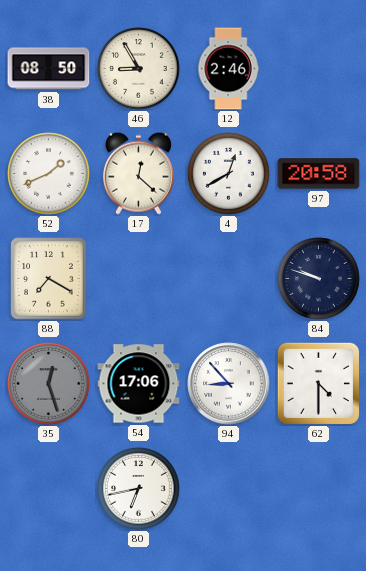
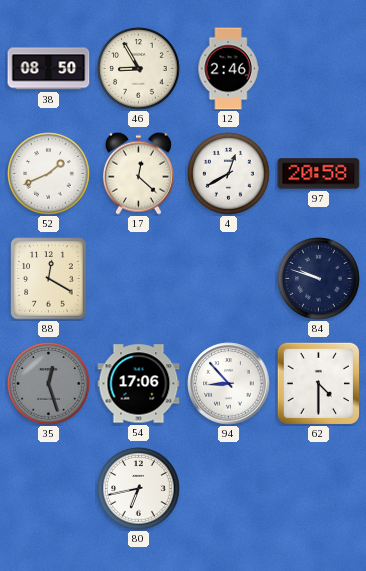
88: 7:20 -> 12:20
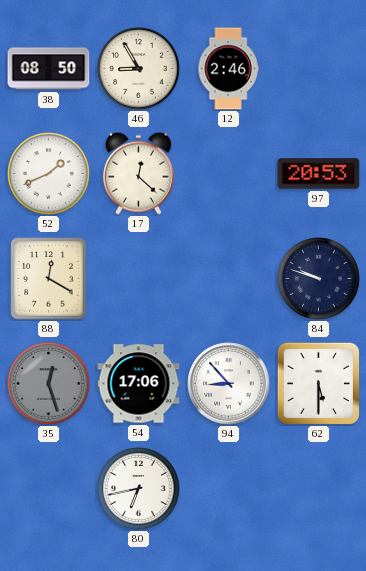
4: 12:40 -> none
97: 20:58 -> 20:53
62: 4:30 -> 5:30
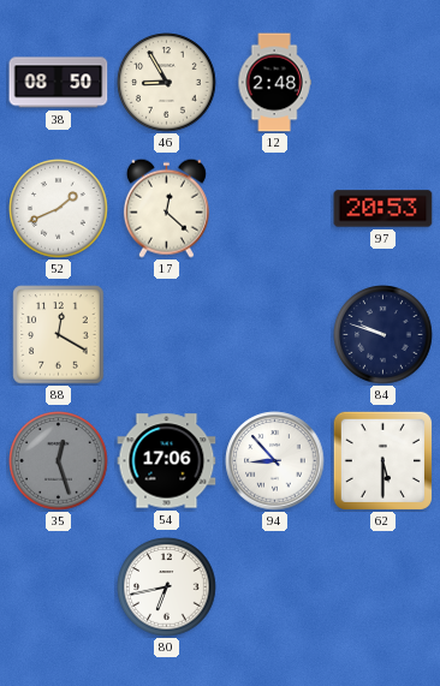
12: 2:46 -> 2:48
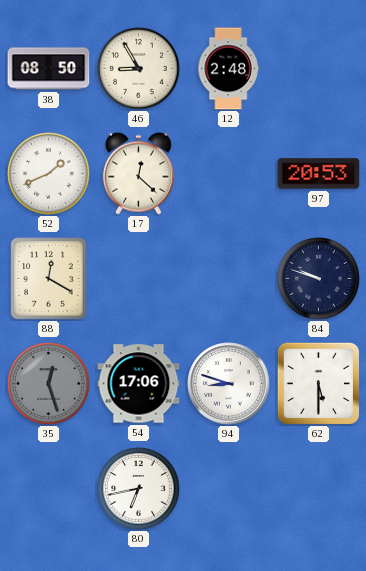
94: 8:53 -> 8:48
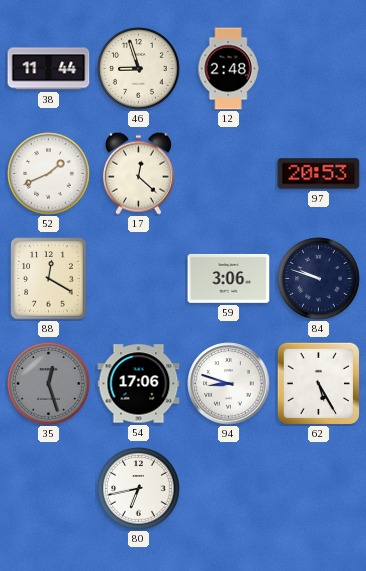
38: 08:50 -> 11:44
46: 8:55 -> 8:57
59: none -> 3:06
62: 5:30 -> 5:25
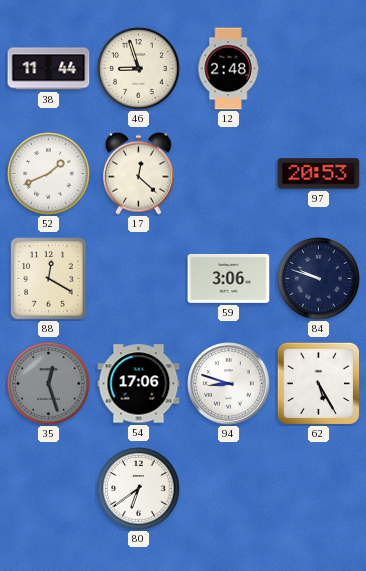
80: 6:43 -> 6:39
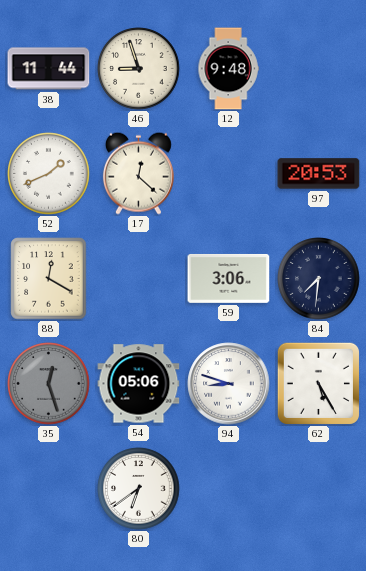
12: 2:48 -> 9:48
84: 9:48 -> 7:31
54: 17:06 -> 05:06
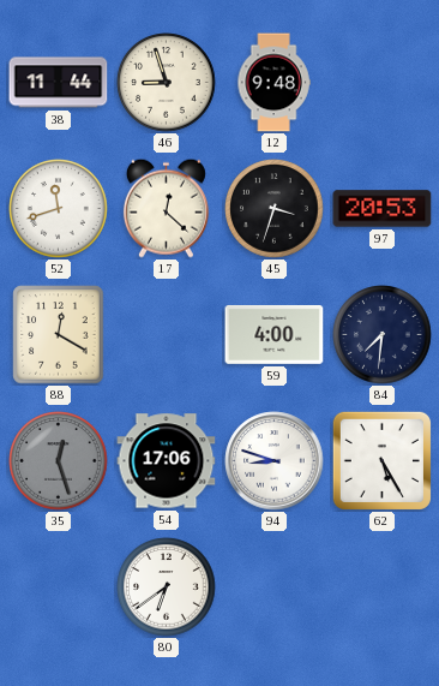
52: 1:41 -> 11:42
45: none -> 3:33
59: 3:06 -> 4:00
54: 05:06 -> 17:06
